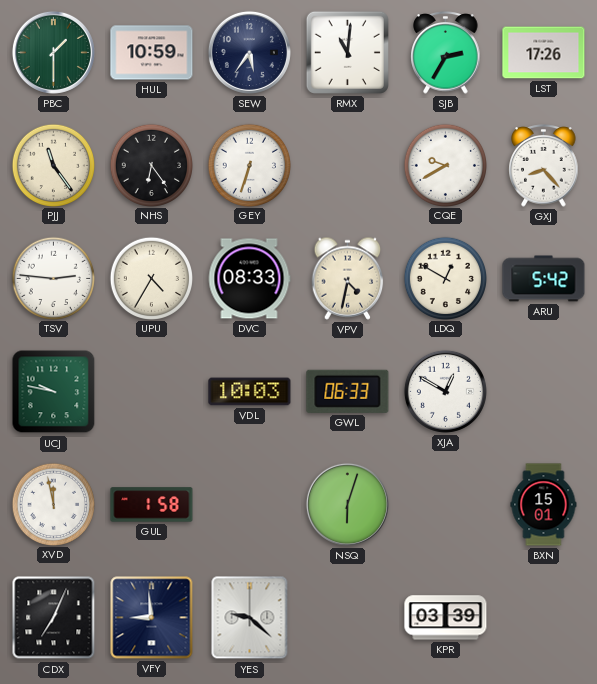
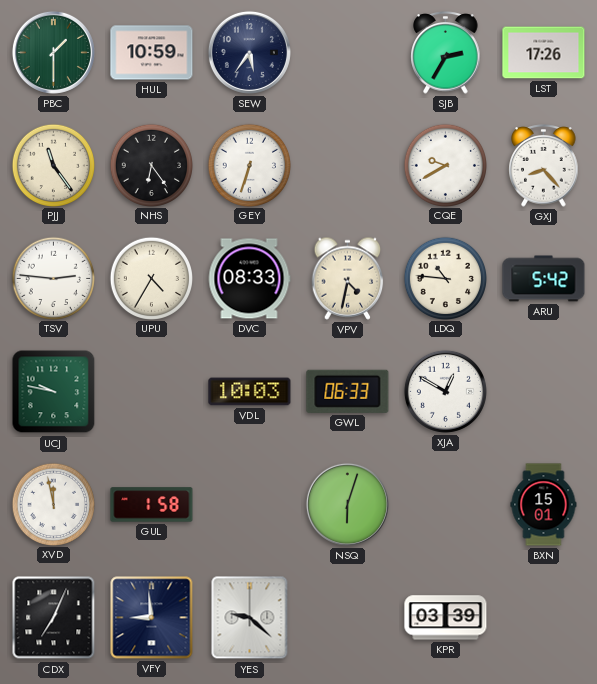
RMX: 11:01 -> none
LDQ: 12:50 -> 10:46
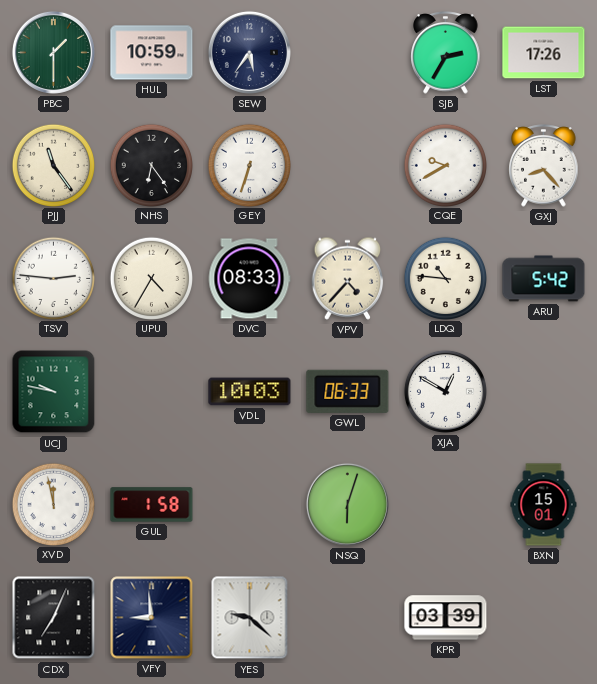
VPV: 4:32 -> 4:37
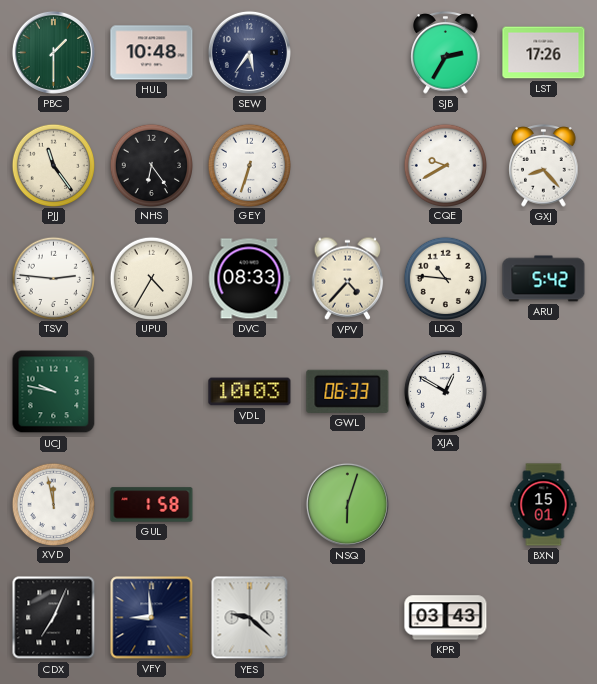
HUL: 10:59 -> 10:48
KPR: 03:39 -> 03:43
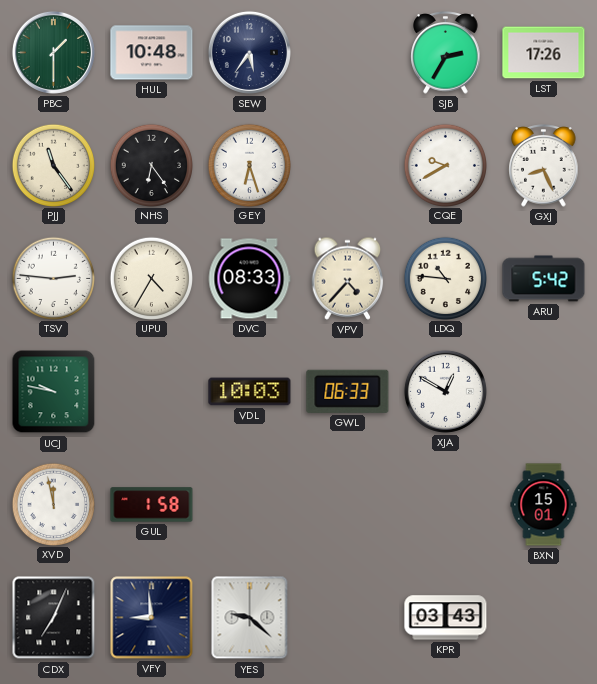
GEY: 6:33 -> 6:27
GXJ: 8:23 -> 8:26
NSQ: 6:03 -> none
